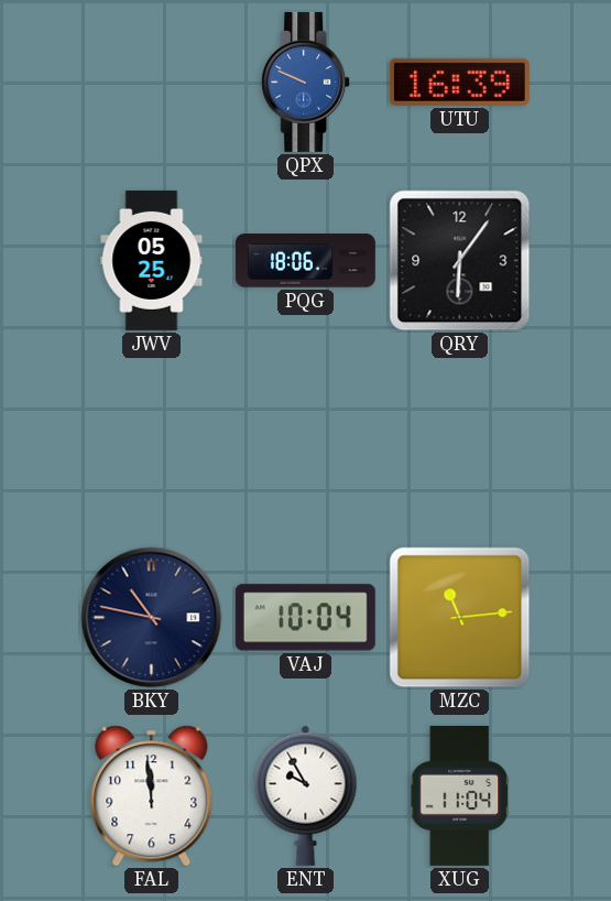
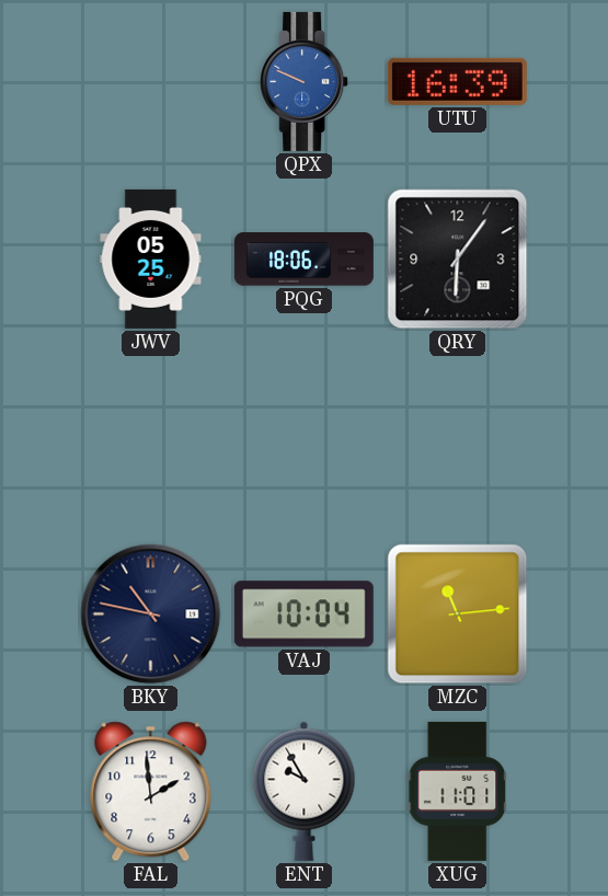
FAL: 11:59 -> 1:59
XUG: 11:04 -> 11:01
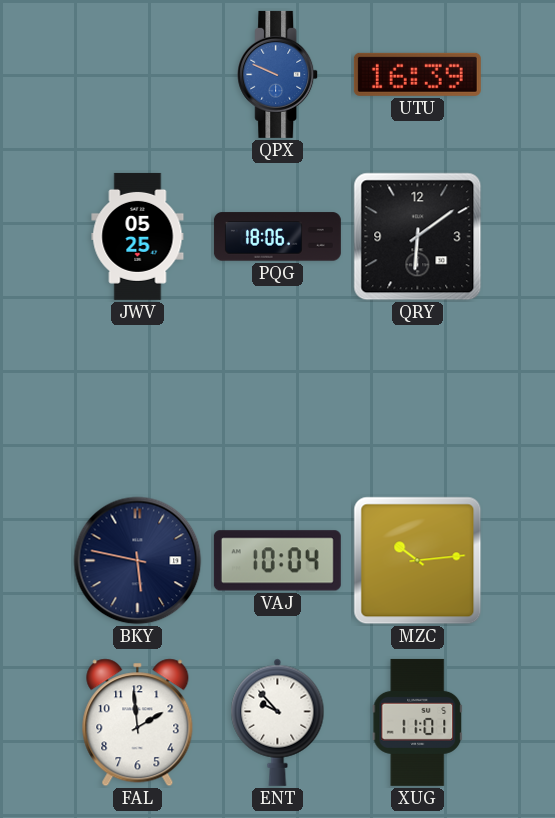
QRY: 6:06 -> 6:09
BKY: 10:47 -> 5:47
MZC: 11:14 -> 10:14
ENT: 9:55 -> 9:53
